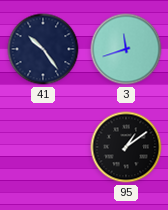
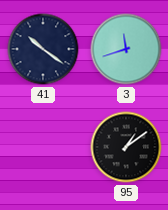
41: 10:24 -> 10:21
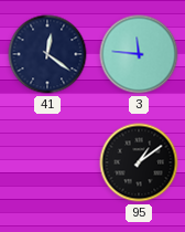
41: 10:21 -> 12:21
3: 11:42 -> 11:46
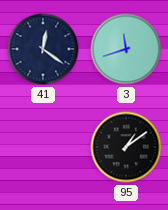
3: 11:46 -> 11:42
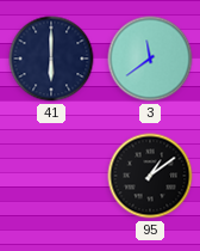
41: 12:21 -> 6:00
3: 11:42 -> 11:39
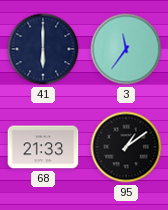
3: 11:39 -> 11:36
68: none -> 21:33
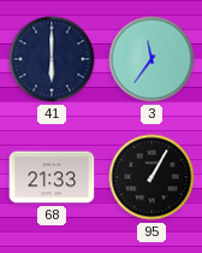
95: 1:09 -> 1:05
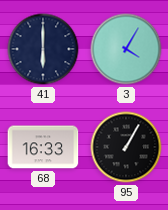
3: 11:36 -> 4:05
68: 21:33 -> 16:33
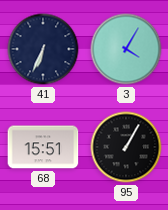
41: 6:00 -> 6:34
68: 16:33 -> 15:51
